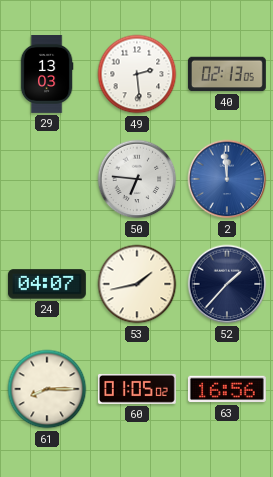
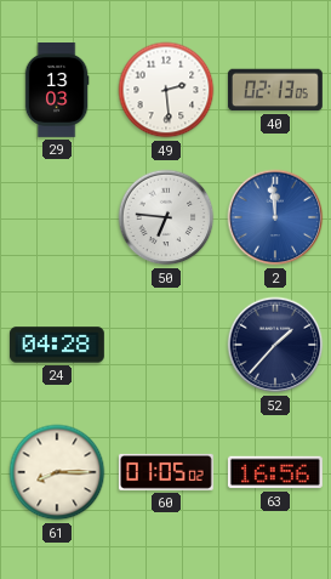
24: 04:07 -> 04:28
53: 1:43 -> none
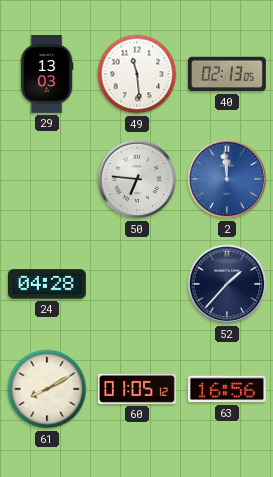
49: 2:29 -> 11:29
61: 8:15 -> 8:10
60: 01:05:02 -> 01:05:12
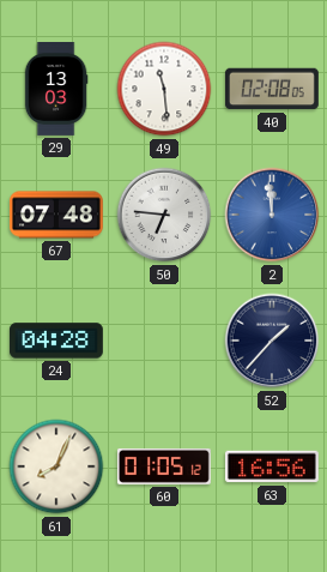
40: 02:13 -> 02:08
67: none -> 07:48
61: 8:10 -> 8:04
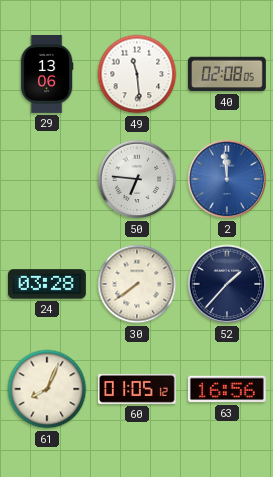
29: 13:03 -> 13:06
67: 07:48 -> none
24: 04:28 -> 03:28
30: none -> 7:39
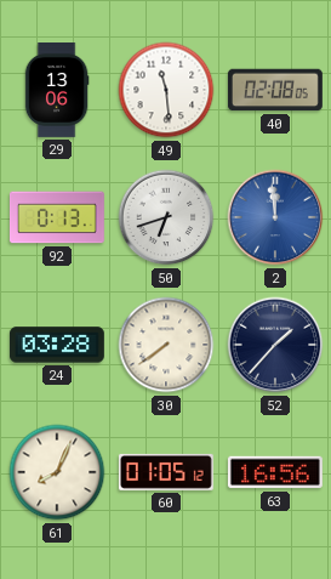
92: none -> 0:13
50: 6:46 -> 6:42
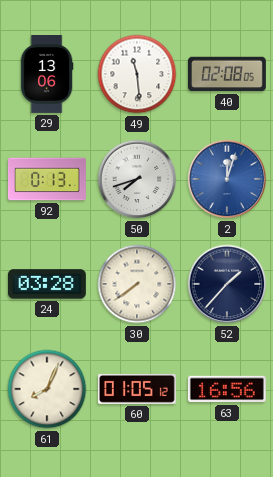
50: 6:42 -> 7:42
2: 11:59 -> 12:03
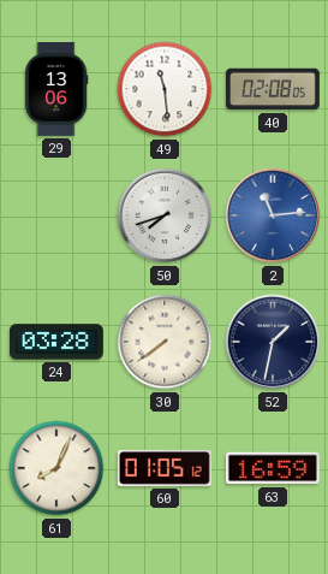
92: 0:13 -> none
2: 12:03 -> 11:14
52: 1:37 -> 1:32
63: 16:56 -> 16:59
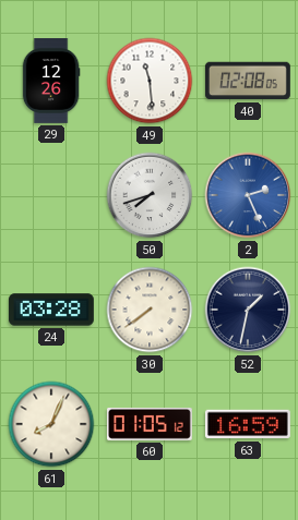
29: 13:06 -> 12:26
2: 11:14 -> 2:26
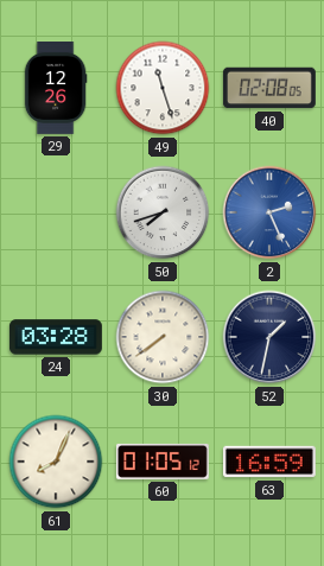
49: 11:29 -> 11:27
